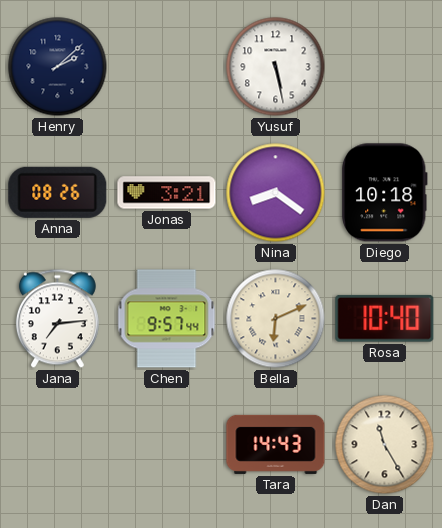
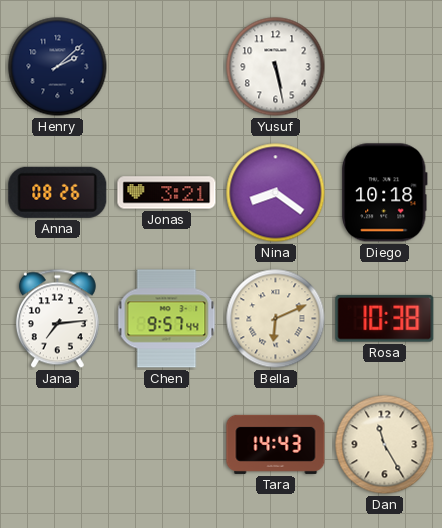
Rosa: 10:40 -> 10:38
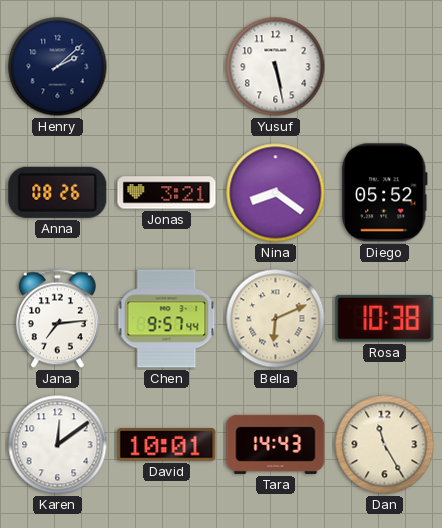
Diego: 10:18 -> 05:52
Karen: none -> 12:09
David: none -> 10:01
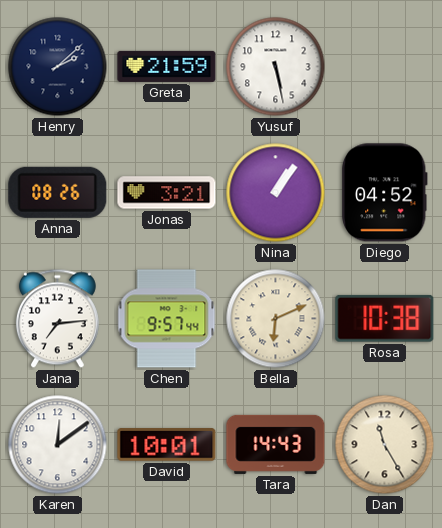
Greta: none -> 21:59
Nina: 8:21 -> 1:06
Diego: 05:52 -> 04:52
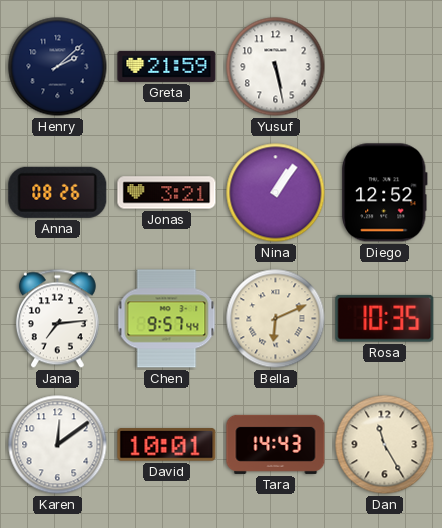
Diego: 04:52 -> 12:52
Rosa: 10:38 -> 10:35
